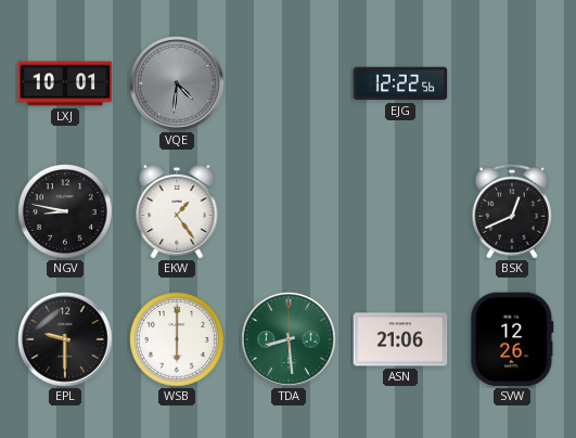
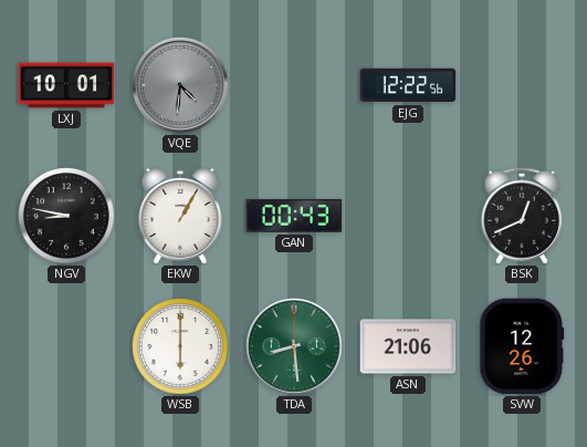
EKW: 1:24 -> 1:05
GAN: none -> 00:43
EPL: 9:30 -> none
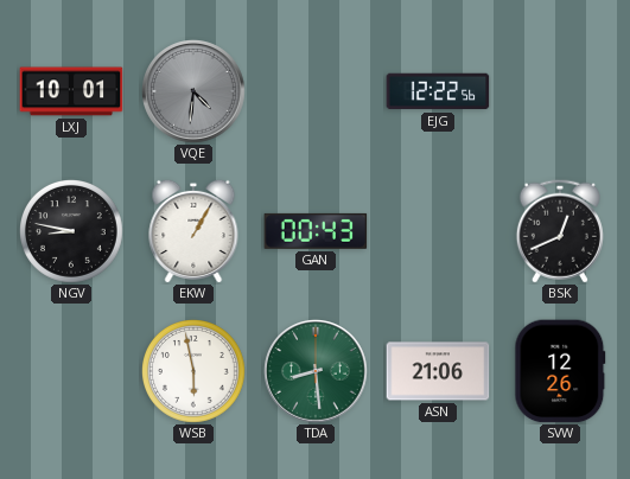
WSB: 6:00 -> 5:58
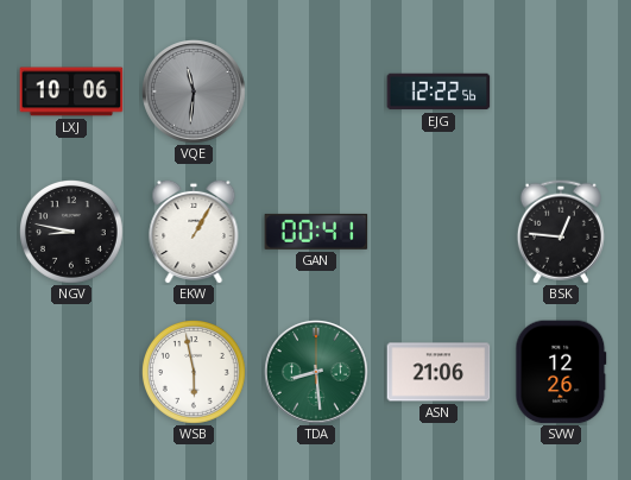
LXJ: 10:01 -> 10:06
VQE: 4:31 -> 11:31
GAN: 00:43 -> 00:41
BSK: 12:41 -> 12:46
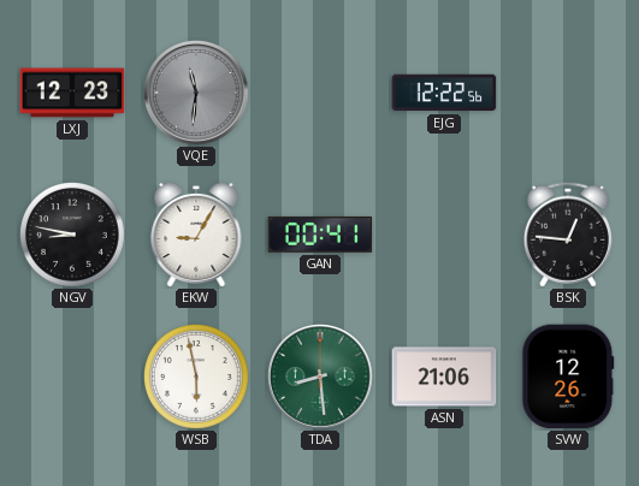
LXJ: 10:06 -> 12:23
EKW: 1:05 -> 9:05
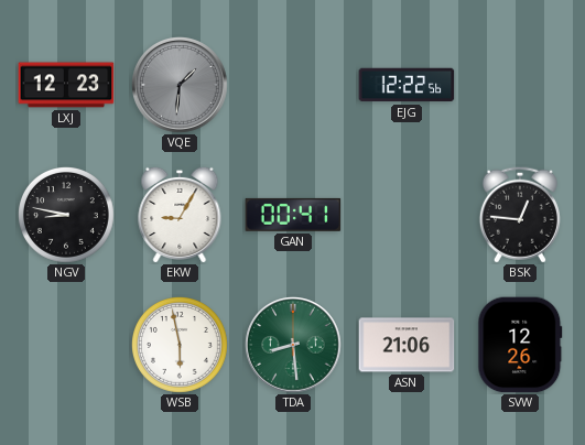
VQE: 11:31 -> 1:31
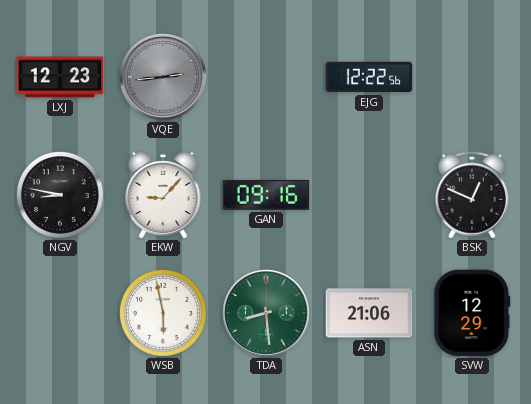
VQE: 1:31 -> 2:44
EKW: 9:05 -> 9:07
GAN: 00:41 -> 09:16
BSK: 12:46 -> 12:49
SVW: 12:26 -> 12:29
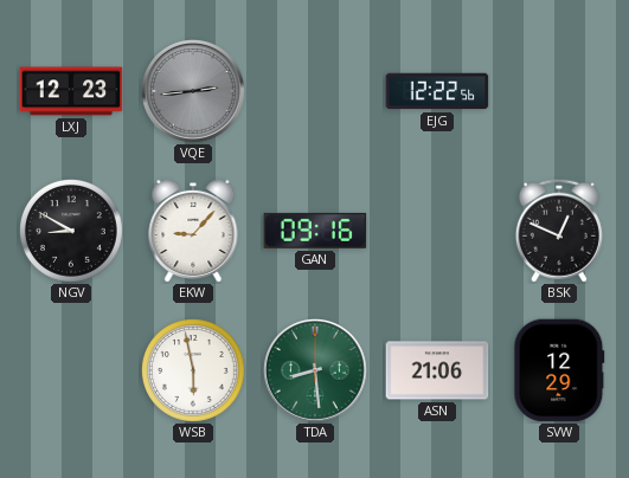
NGV: 8:47 -> 8:50
